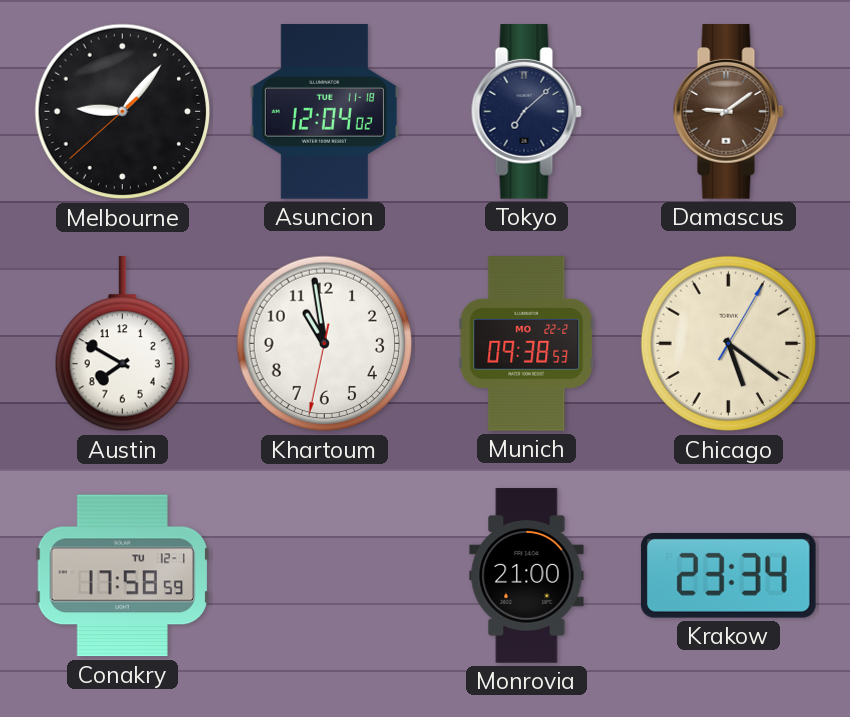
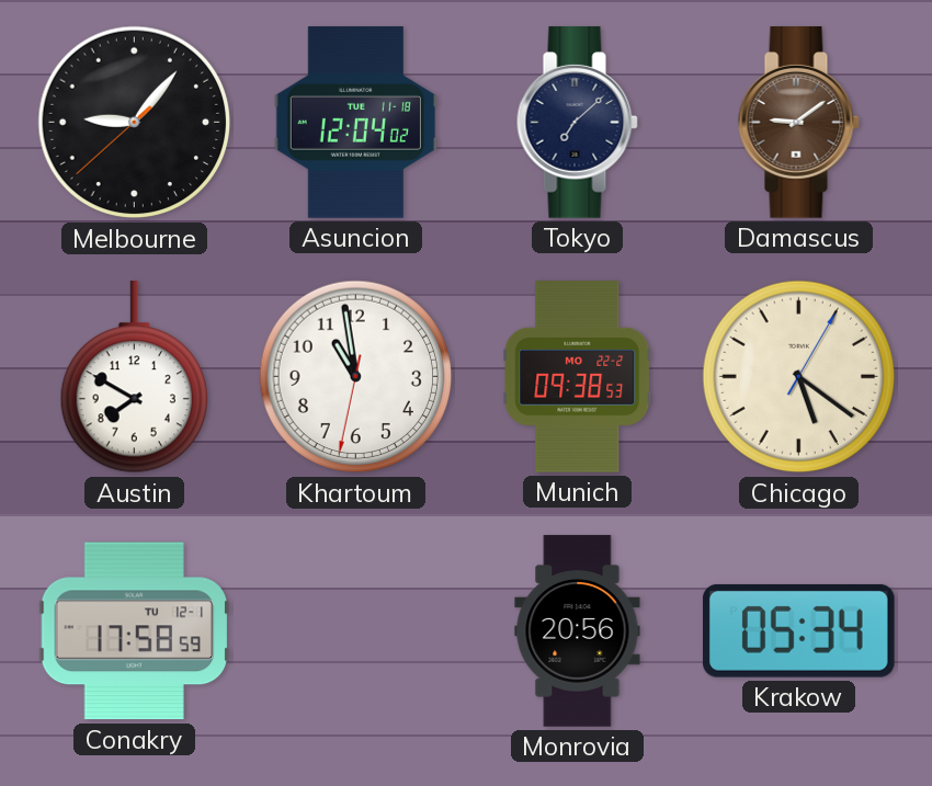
Monrovia: 21:00 -> 20:56
Krakow: 23:34 -> 05:34
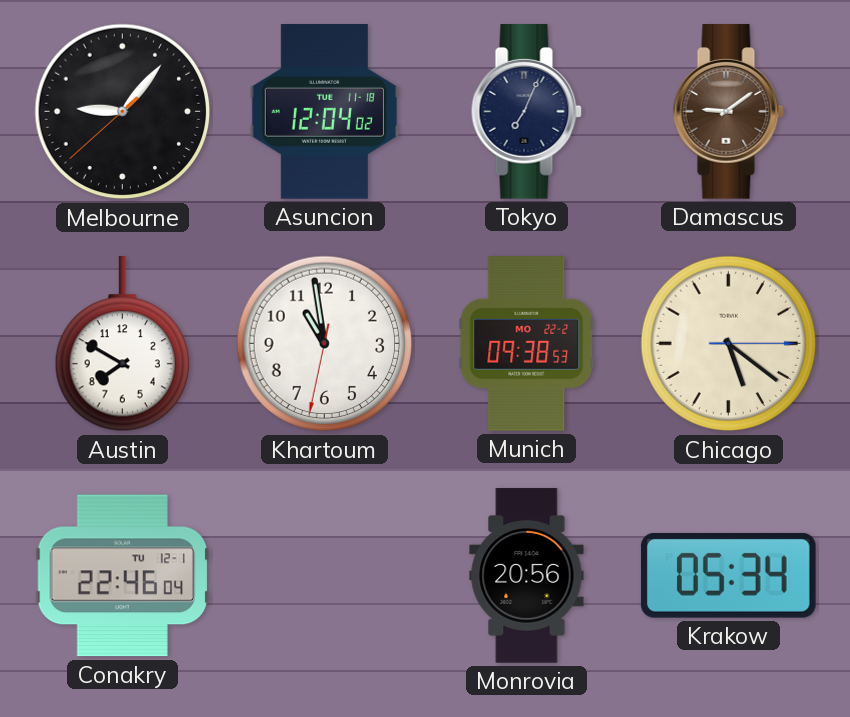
Tokyo: 7:08 -> 7:04
Chicago: 5:21:05 -> 5:21:15
Conakry: 17:58 -> 22:46
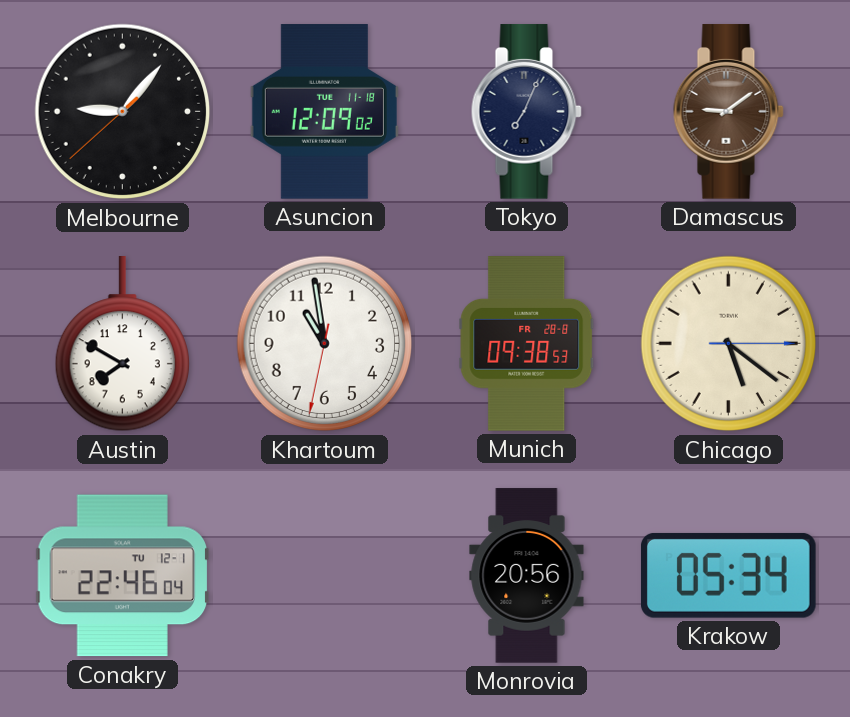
Asuncion: 12:04 -> 12:09
Munich date: MO 22-2 -> FR 28-8
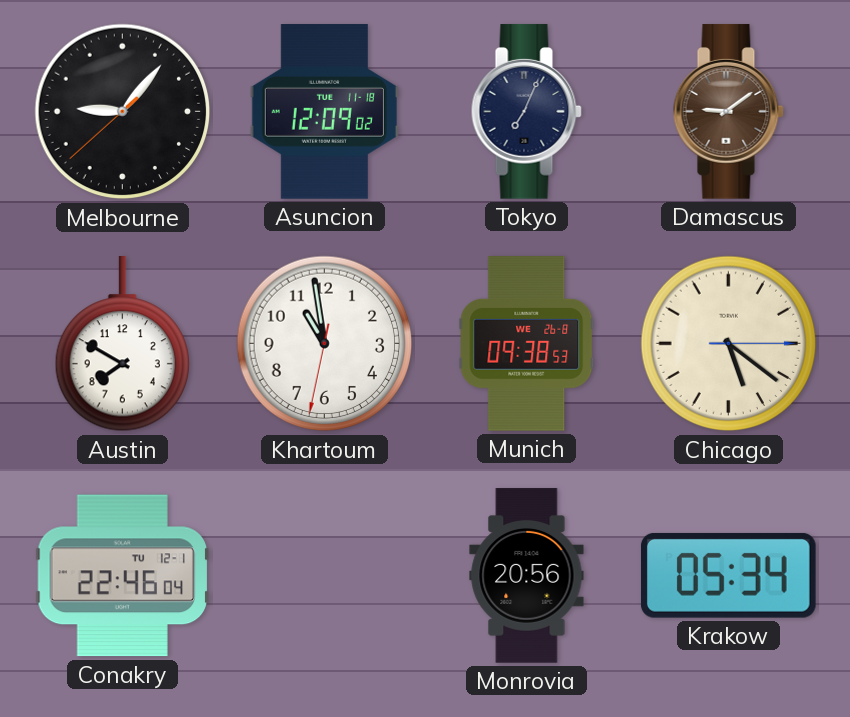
Munich date: FR 28-8 -> WE 26-8
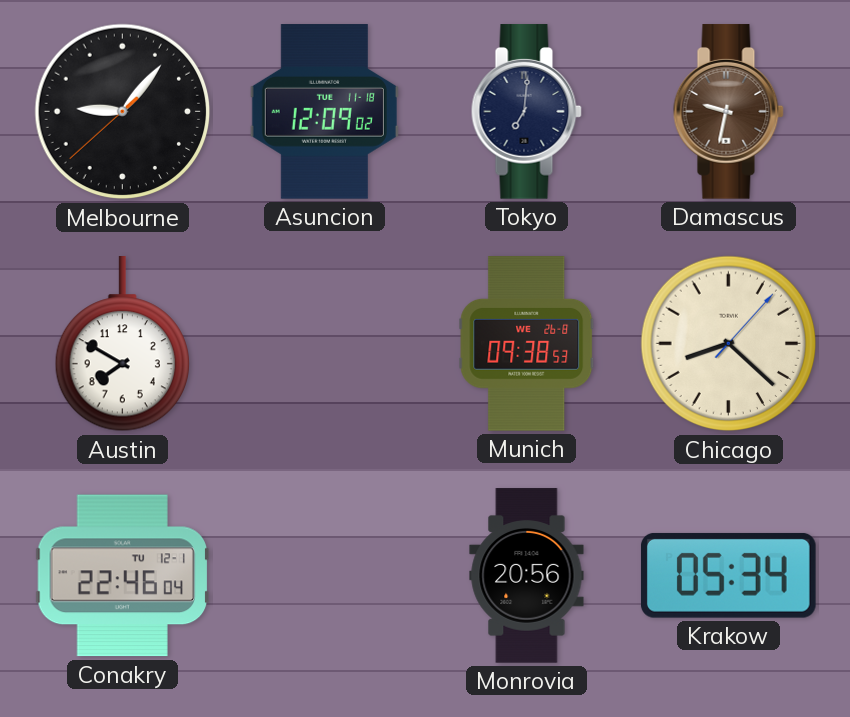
Tokyo: 7:04 -> 7:01
Damascus: 9:09 -> 9:32
Khartoum: 10:58 -> none
Chicago: 5:21 -> 8:22
